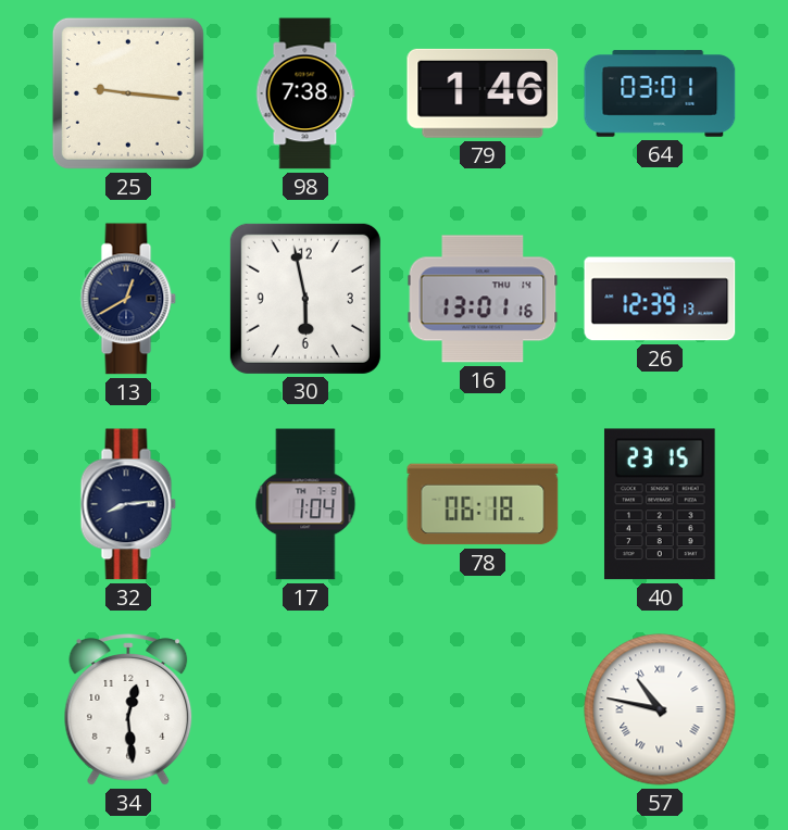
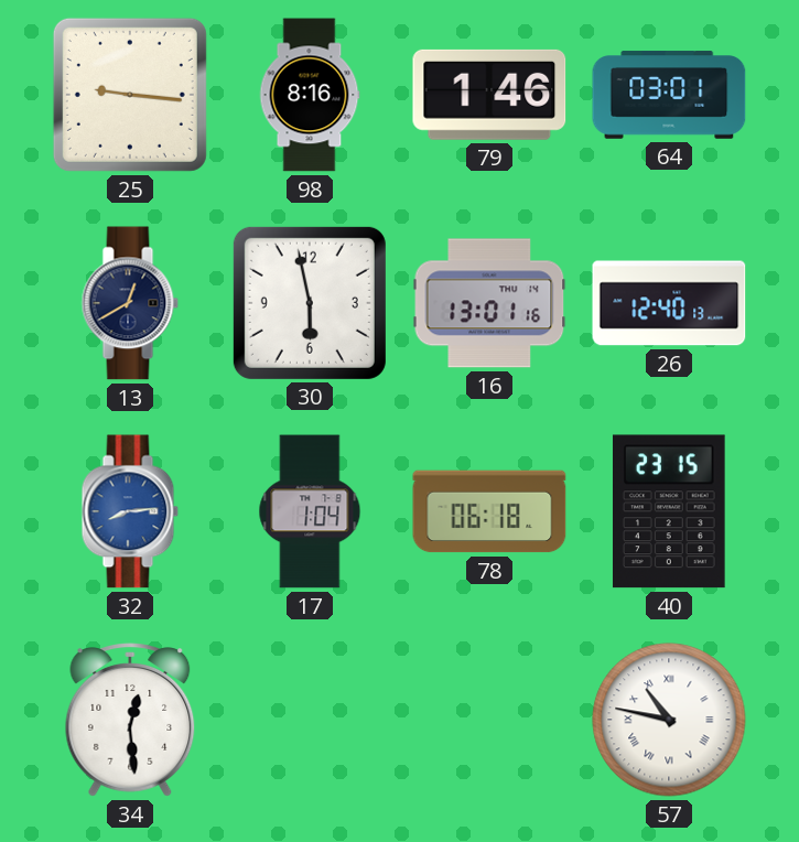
98: 7:38 -> 8:16
26: 12:39 -> 12:40
32 dial: navy -> blue
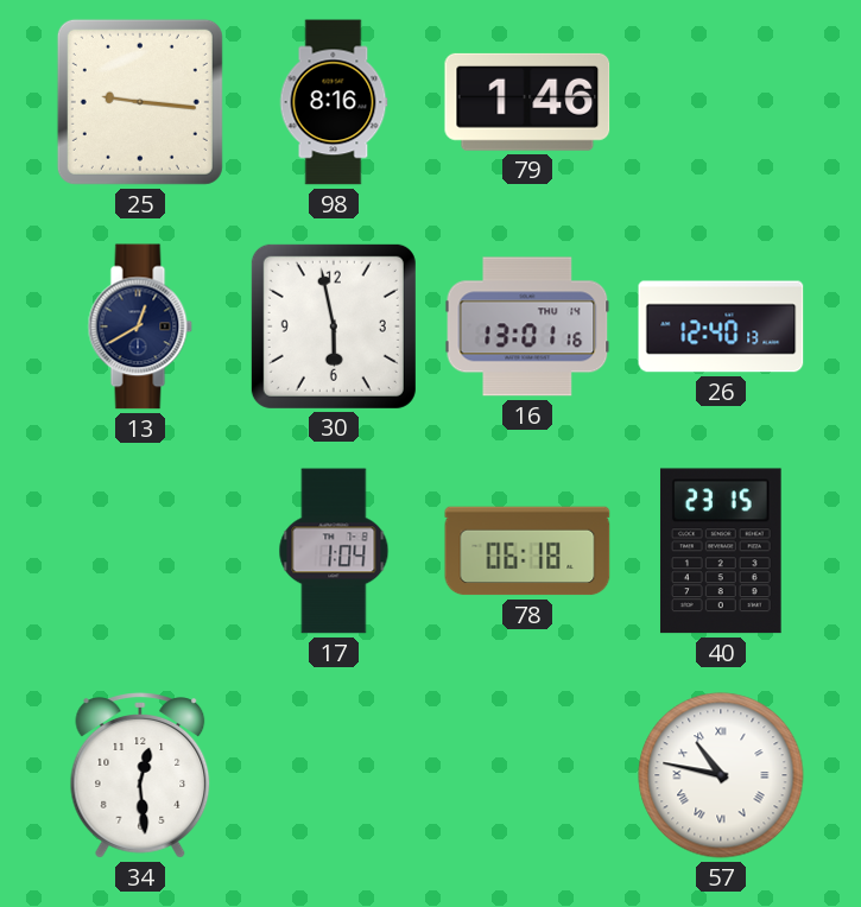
64: 03:01 -> none
32: 8:14 -> none
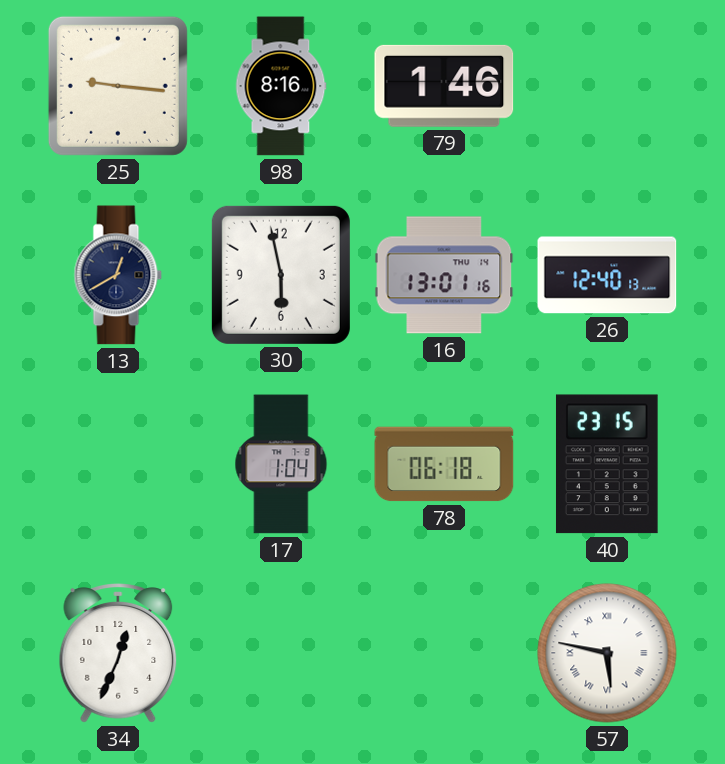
34: 12:29 -> 12:34
57: 10:47 -> 5:47
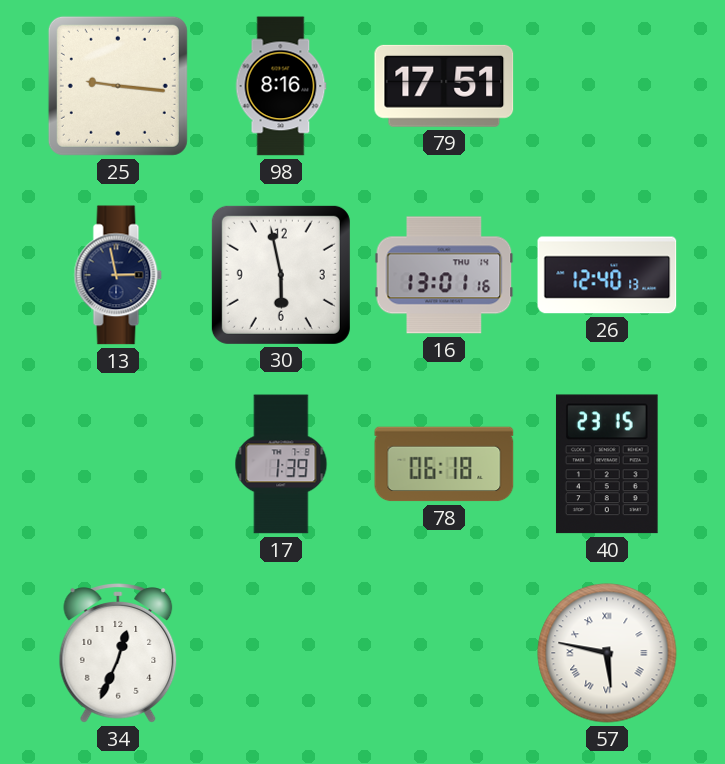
79: 1:46 -> 17:51
13: 12:40 -> 2:58
17: 1:04 -> 1:39
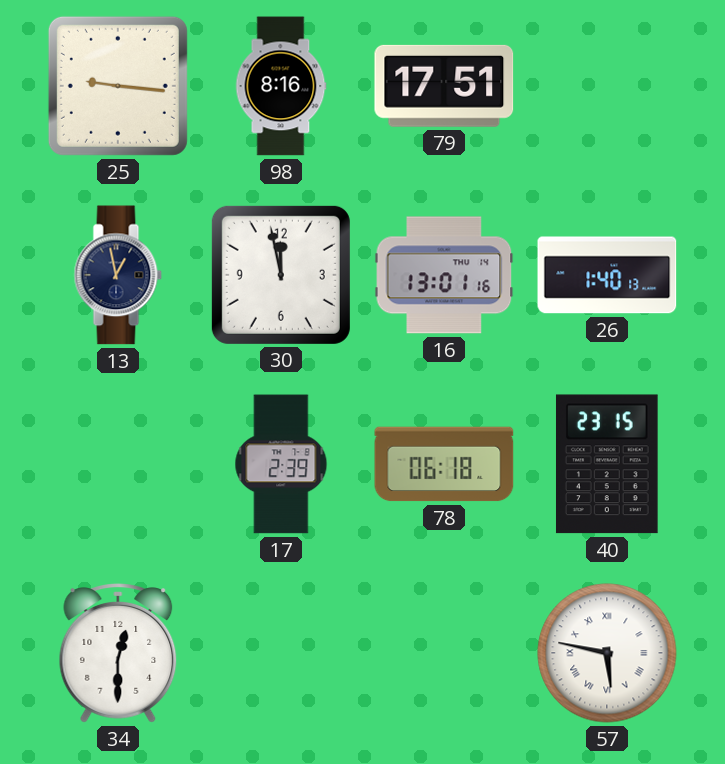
13: 2:58 -> 12:58
30: 5:58 -> 11:58
26: 12:40 -> 1:40
17: 1:39 -> 2:39
34: 12:34 -> 12:30
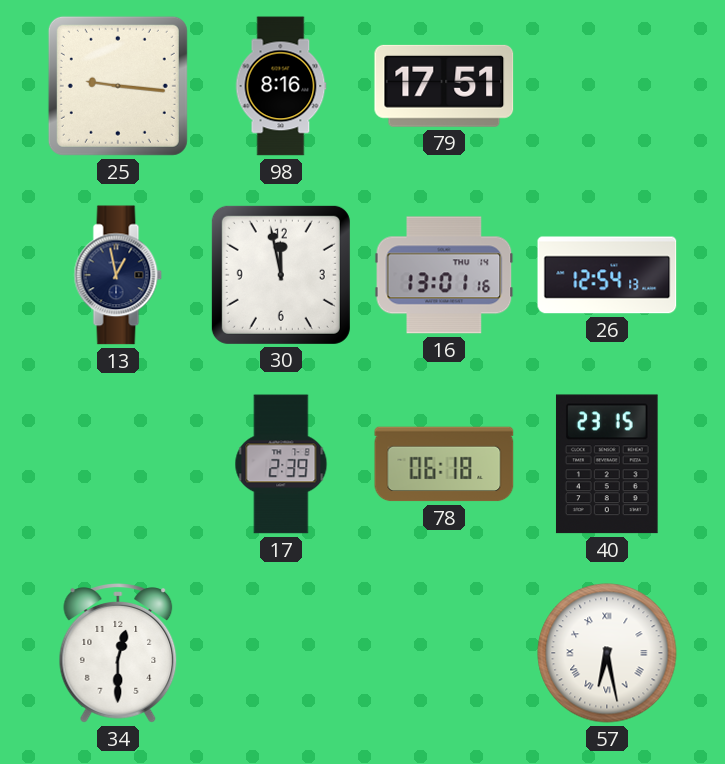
26: 1:40 -> 12:54
57: 5:47 -> 6:28
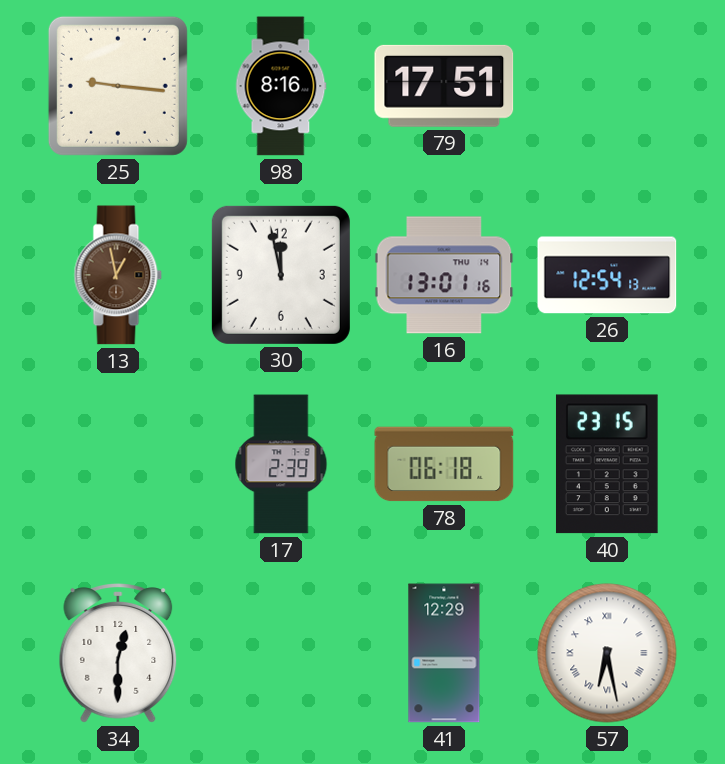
13 dial: navy -> brown
41: none -> 12:29
